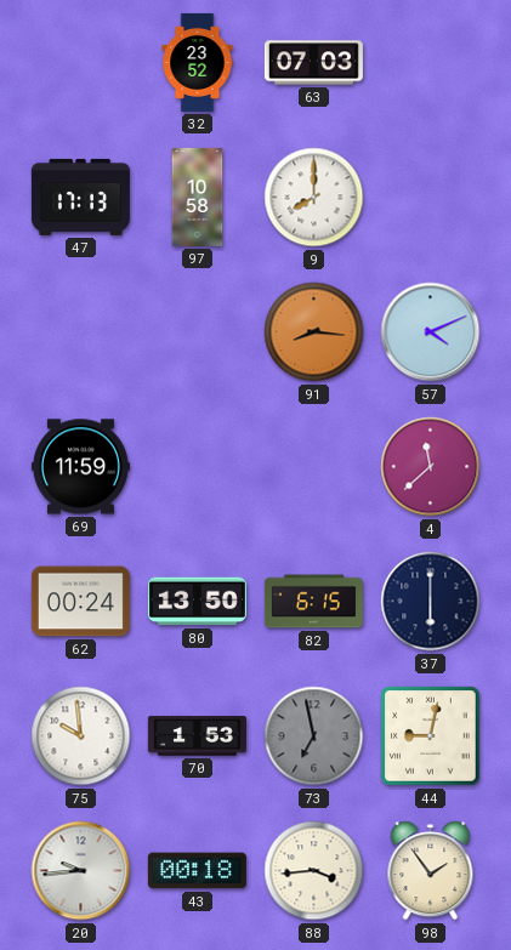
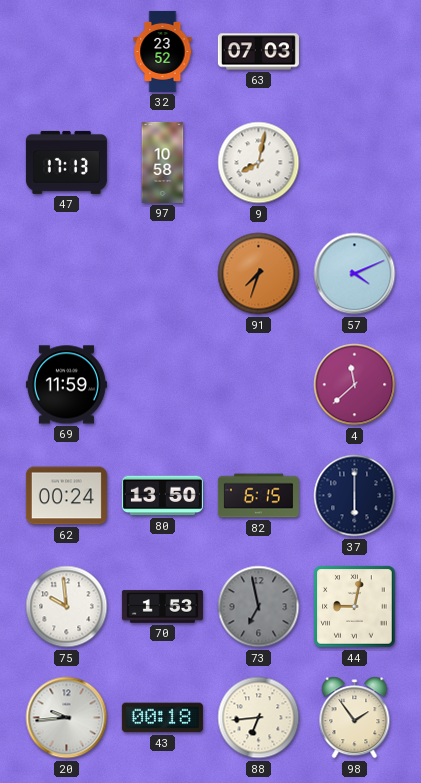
9: 8:00 -> 8:02
91: 8:16 -> 7:33
88: 3:44 -> 6:44
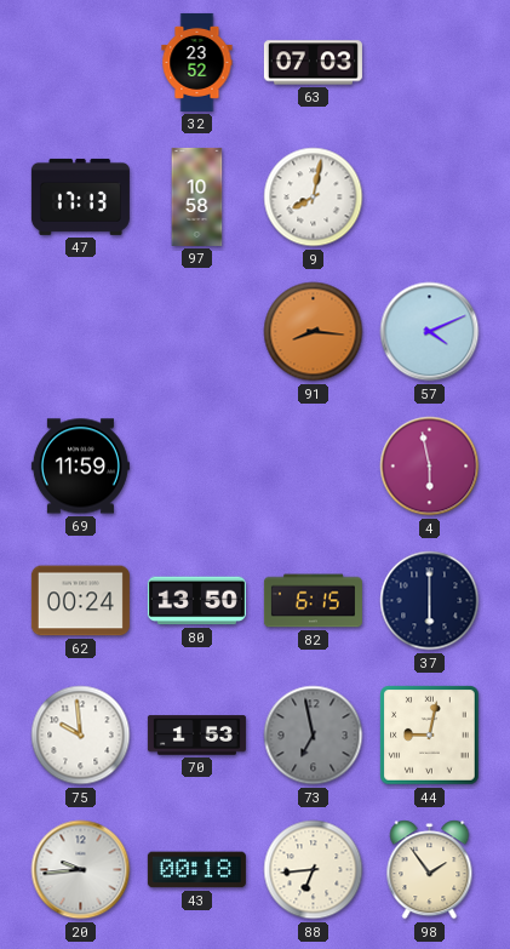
91: 7:33 -> 8:16
4: 11:38 -> 5:58
